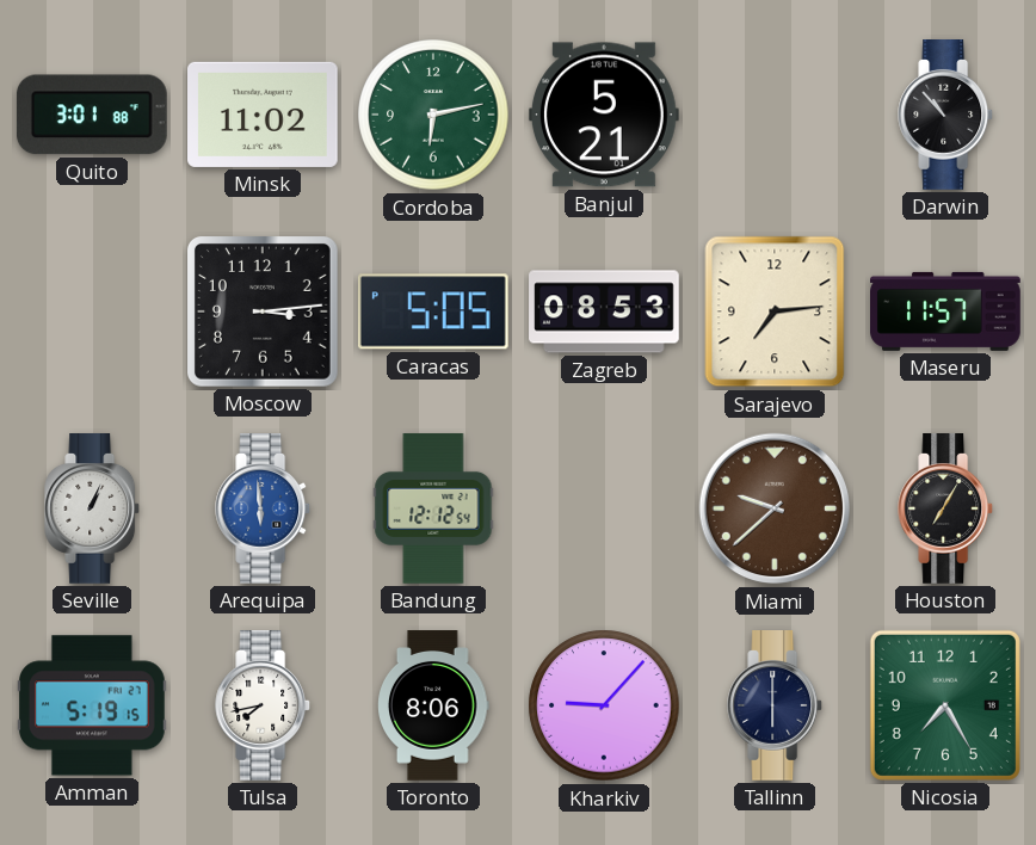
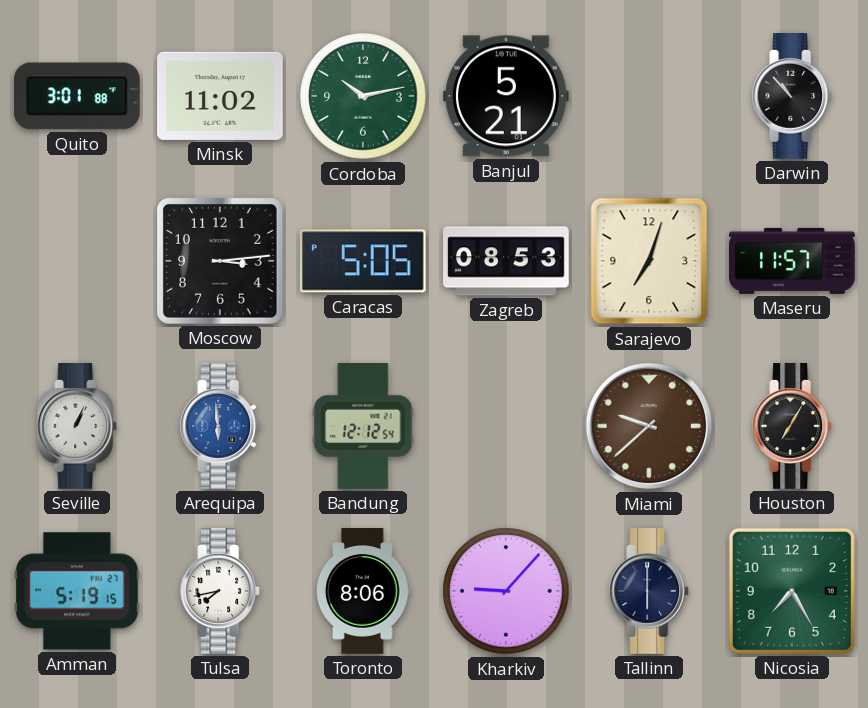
Cordoba: 6:13 -> 10:13
Sarajevo: 7:14 -> 7:03
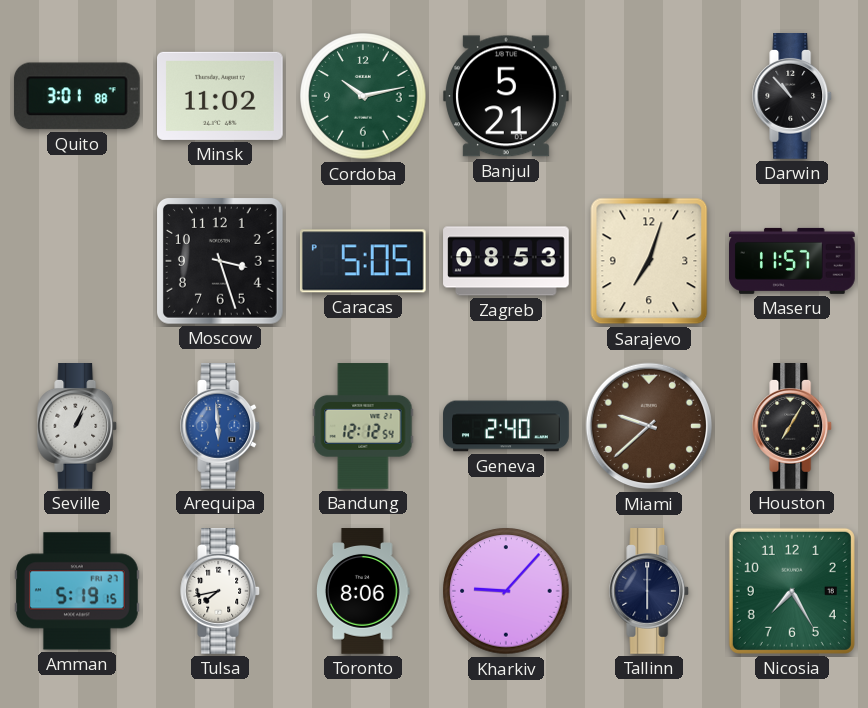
Moscow: 3:14 -> 3:27
Geneva: none -> 2:40
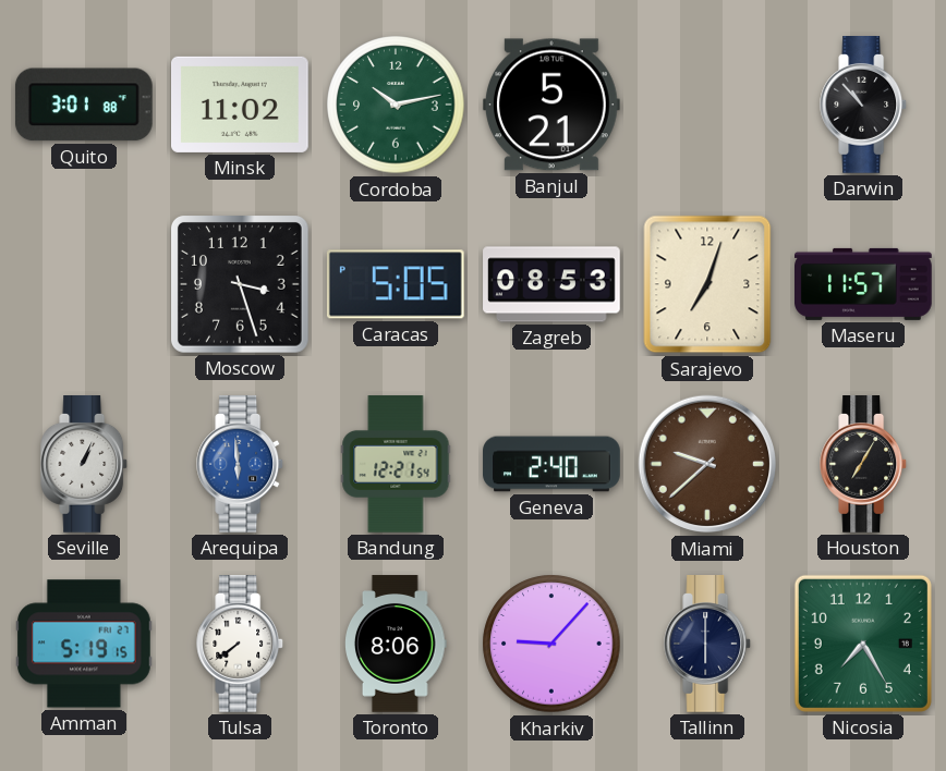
Bandung: 12:12 -> 12:21
Tulsa: 7:43 -> 7:39
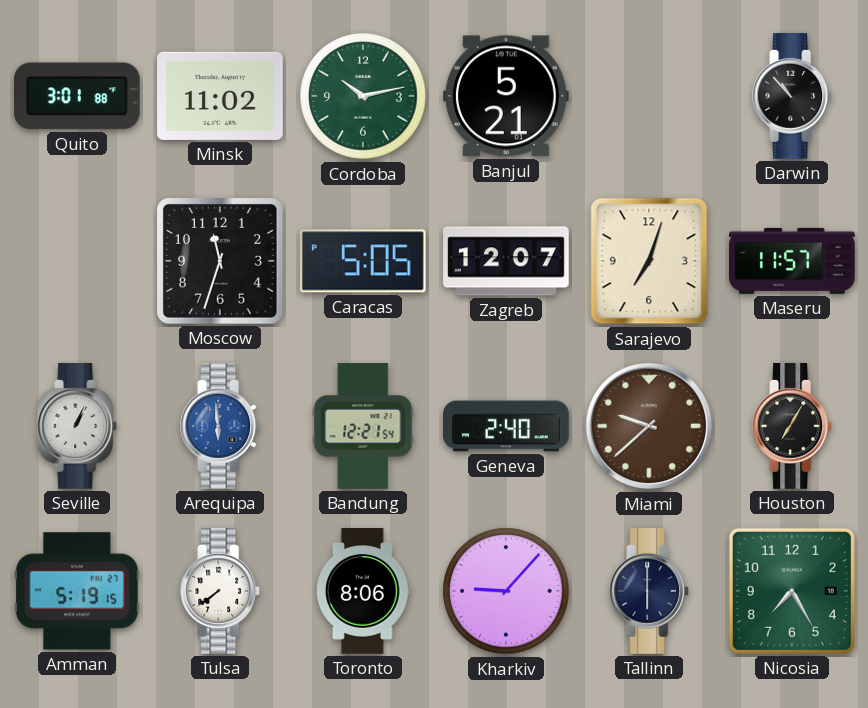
Moscow: 3:27 -> 11:33
Zagreb: 08:53 -> 12:07
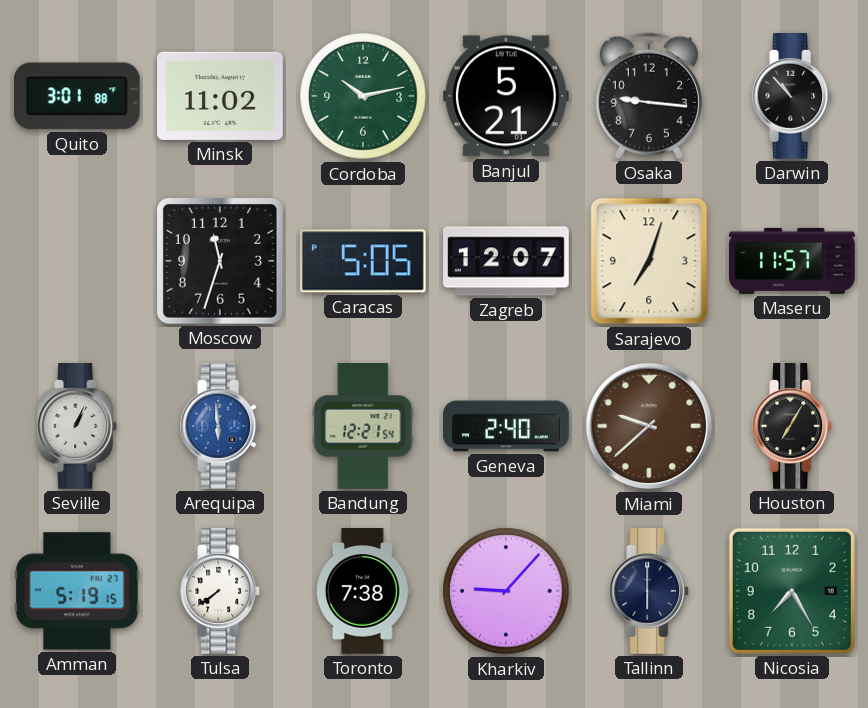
Osaka: none -> 9:16
Toronto: 8:06 -> 7:38
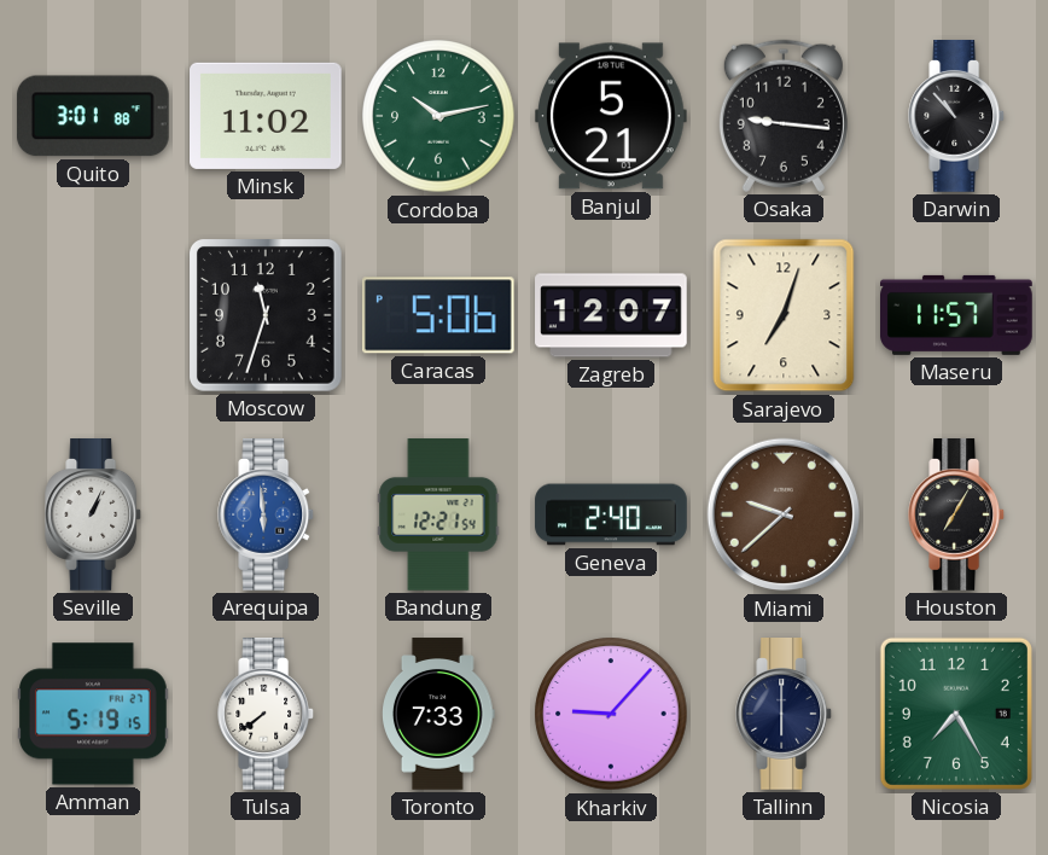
Caracas: 5:05 -> 5:06
Toronto: 7:38 -> 7:33
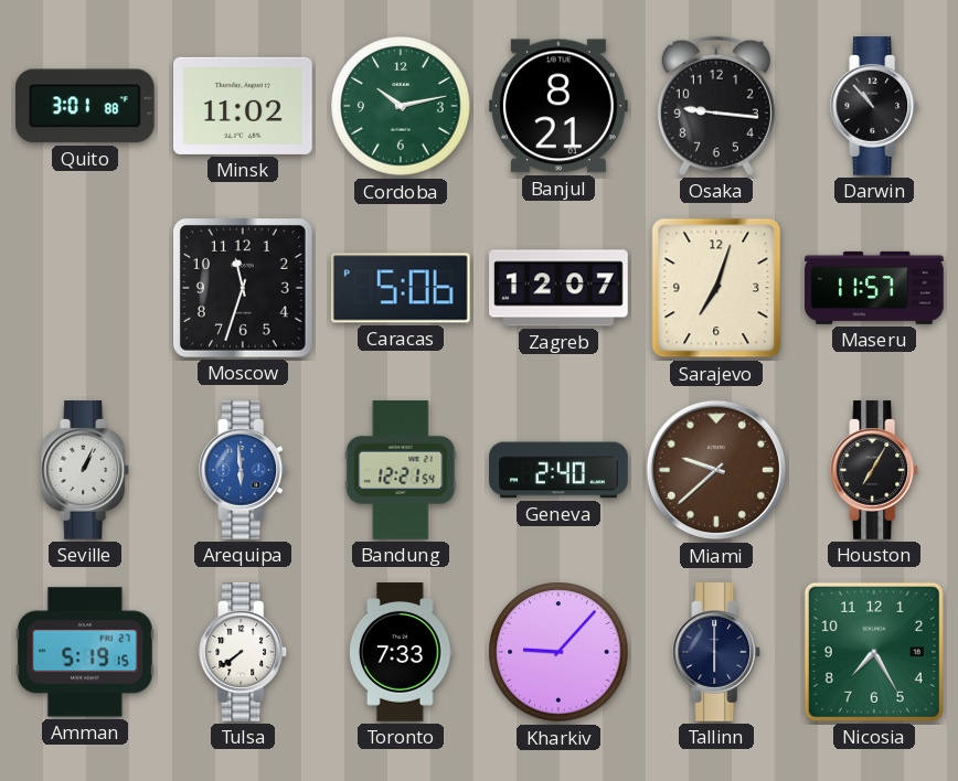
Banjul: 5:21 -> 8:21
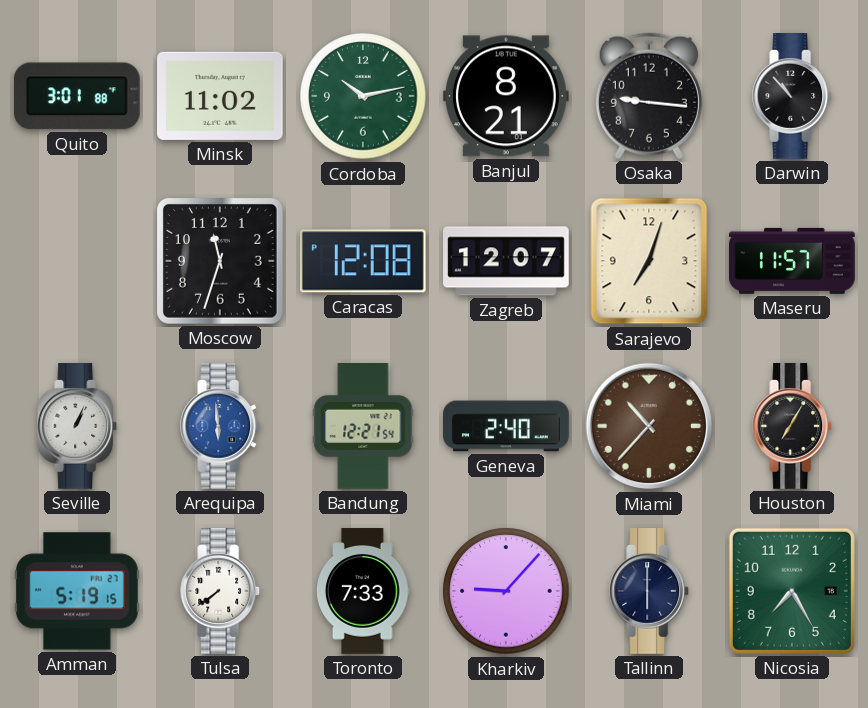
Caracas: 5:06 -> 12:08
Miami: 9:38 -> 10:37
